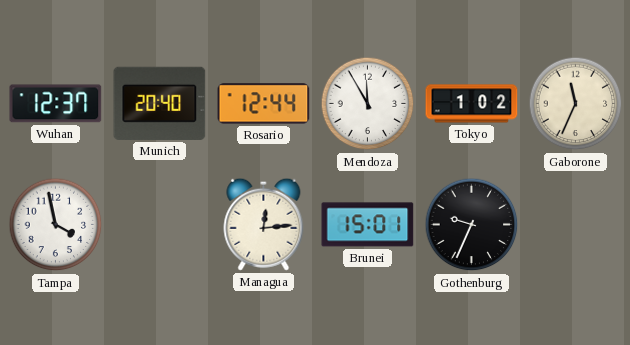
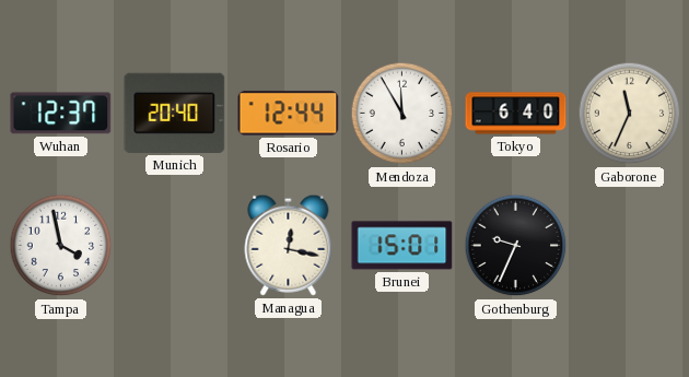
Tokyo: 1:02 -> 6:40
Managua: 12:14 -> 12:17
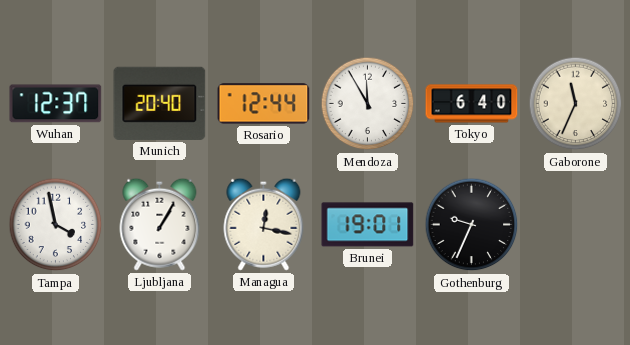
Ljubljana: none -> 1:05
Brunei: 15:01 -> 19:01
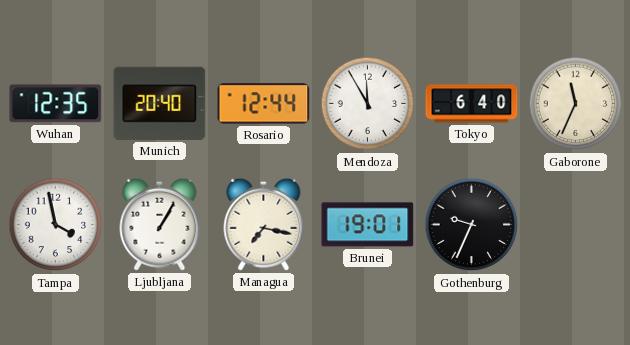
Wuhan: 12:37 -> 12:35
Managua: 12:17 -> 7:17
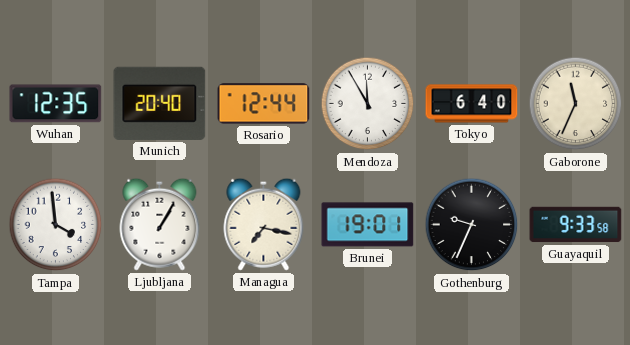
Tampa: 3:58 -> 3:59
Guayaquil: none -> 9:33
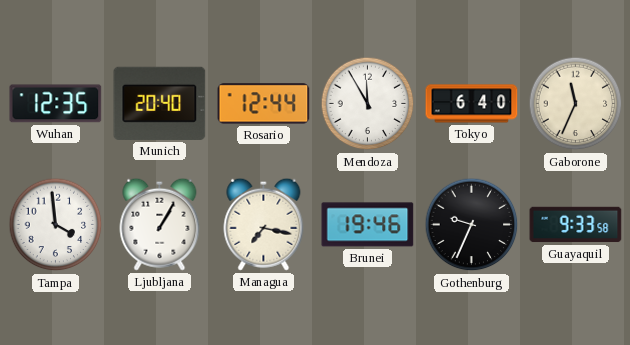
Brunei: 19:01 -> 19:46
